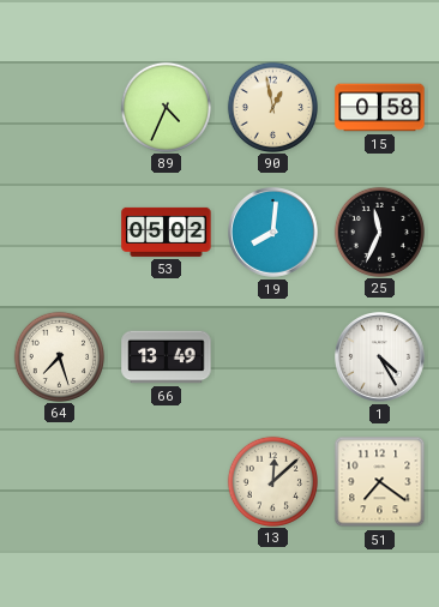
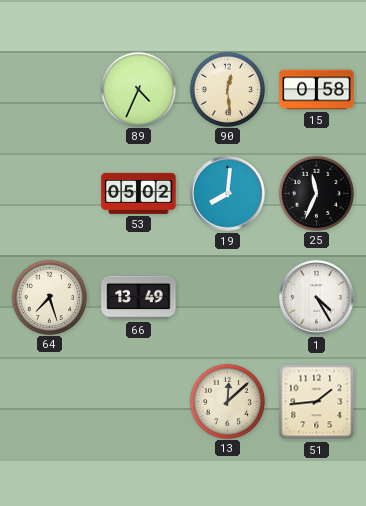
90: 12:58 -> 12:29
51: 7:21 -> 1:44
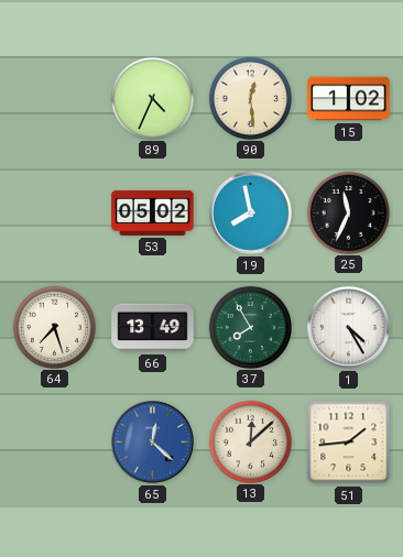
15: 0:58 -> 1:02
19: 8:01 -> 7:58
37: none -> 7:55
65: none -> 12:22
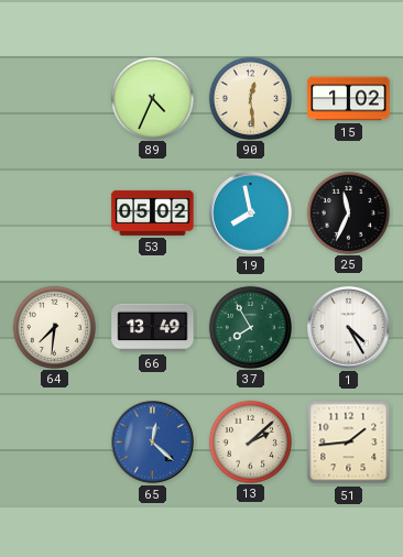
64: 7:27 -> 7:31
13: 12:08 -> 2:08
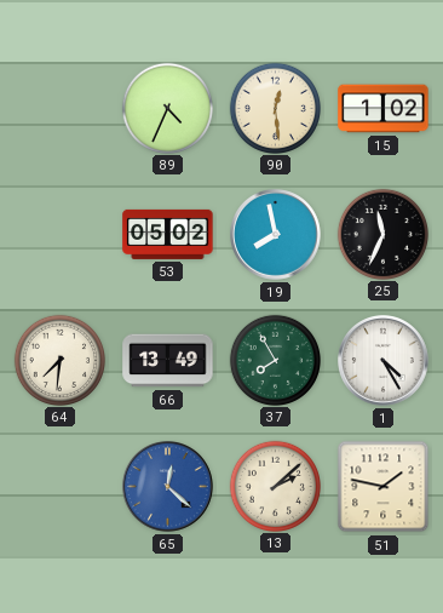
51: 1:44 -> 1:47
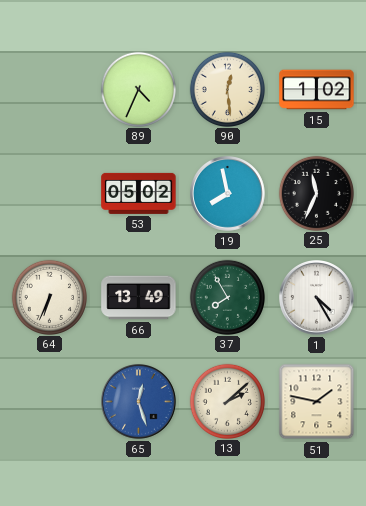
64: 7:31 -> 6:34
65: 12:22 -> 12:27
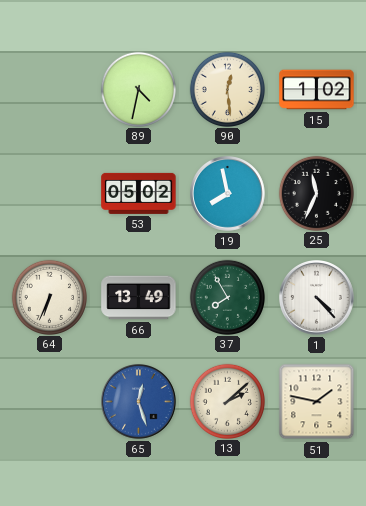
89: 4:34 -> 4:32
1: 4:25 -> 4:23
